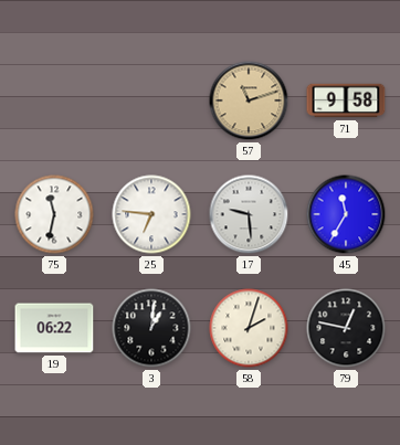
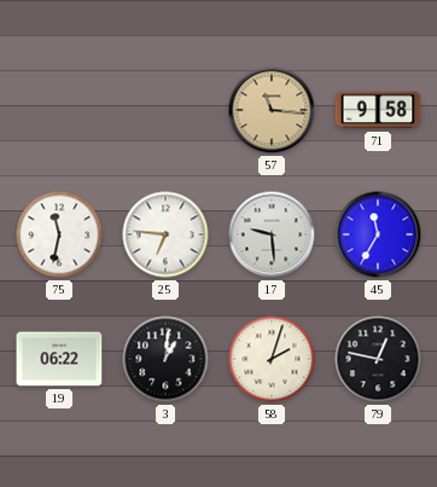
57: 11:12 -> 11:16
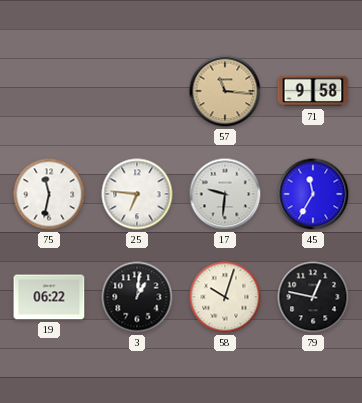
17: 9:29 -> 9:31
58: 2:03 -> 10:03
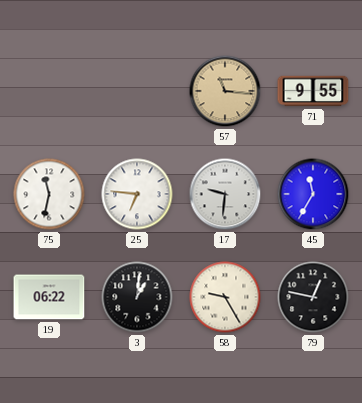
71: 9:58 -> 9:55
58: 10:03 -> 9:25
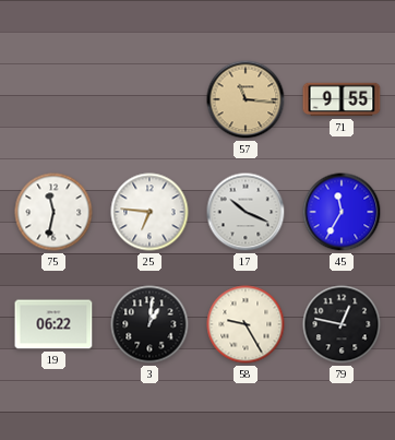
17: 9:31 -> 10:19
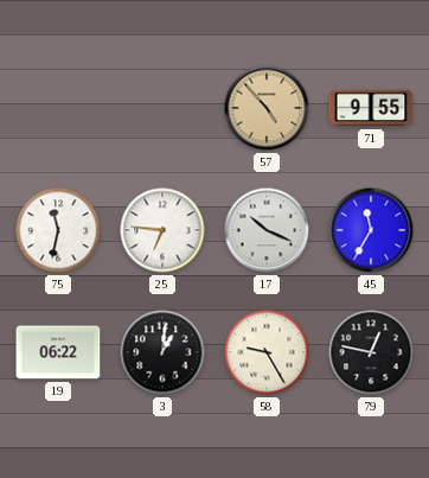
57: 11:16 -> 4:53
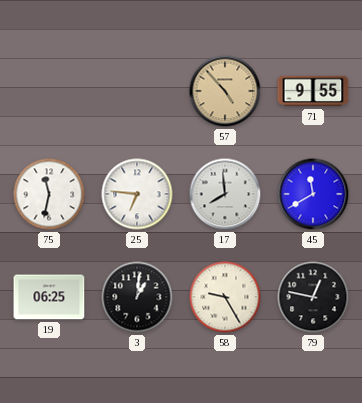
17: 10:19 -> 7:59
45: 11:35 -> 11:40
19: 06:22 -> 06:25
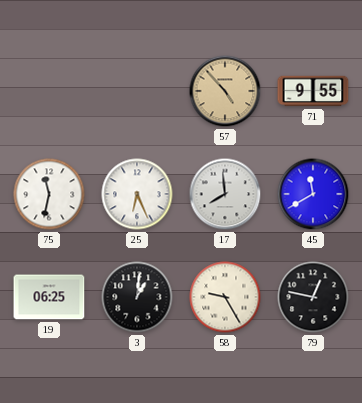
25: 6:46 -> 6:26
